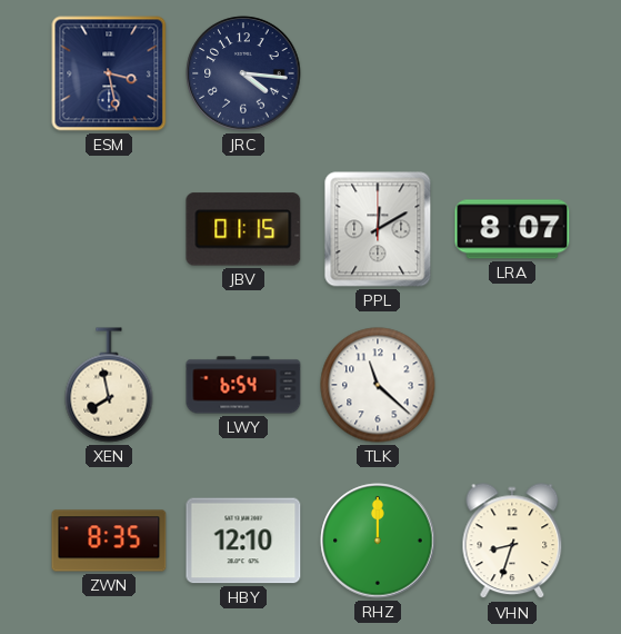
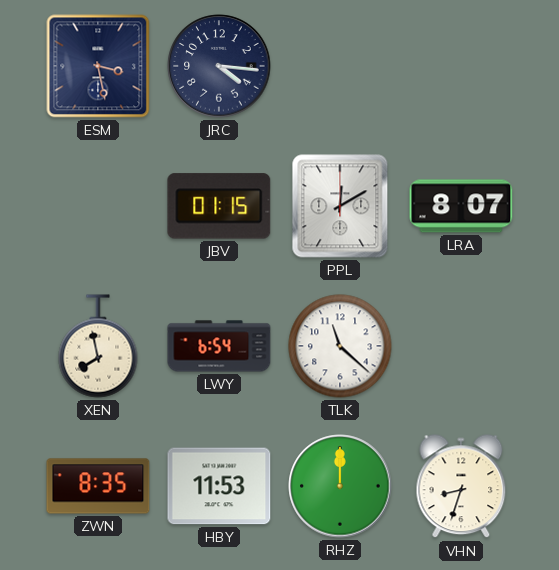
HBY: 12:10 -> 11:53
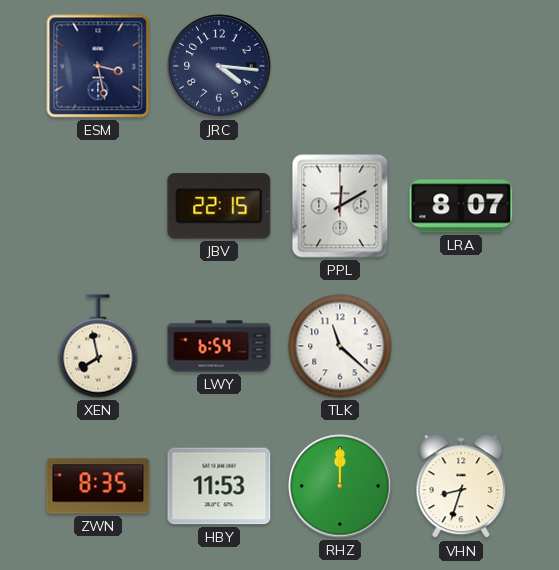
JBV: 01:15 -> 22:15
